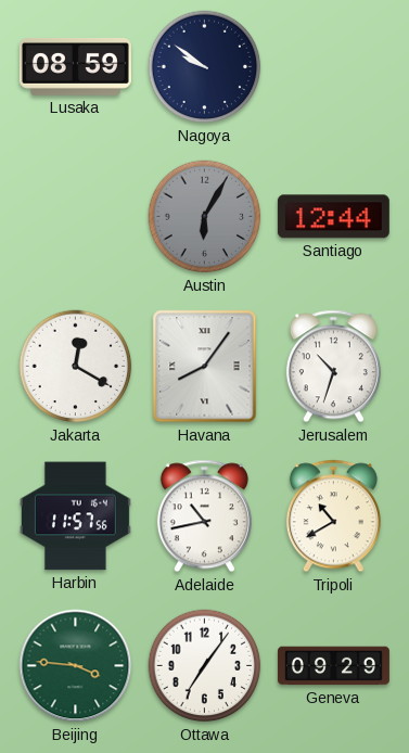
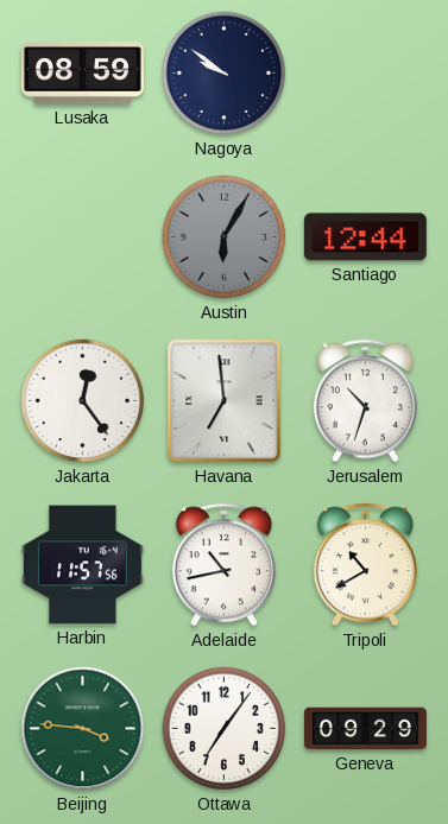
Jakarta: 12:20 -> 12:24
Havana: 8:06 -> 6:59
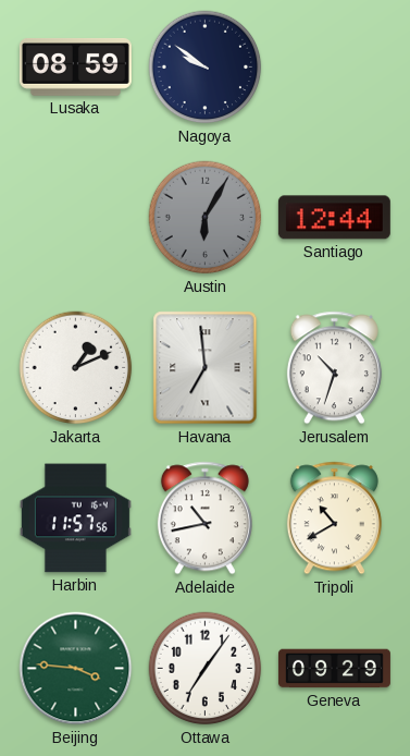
Jakarta: 12:24 -> 1:11
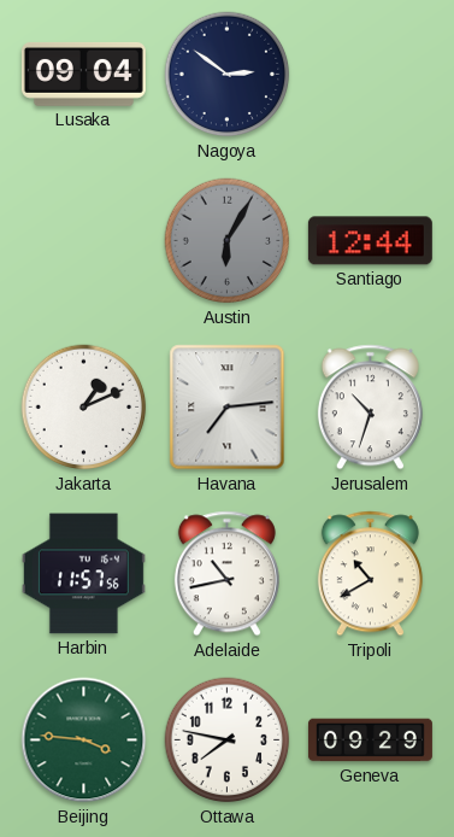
Lusaka: 08:59 -> 09:04
Nagoya: 9:51 -> 2:51
Havana: 6:59 -> 7:14
Ottawa: 7:06 -> 7:47
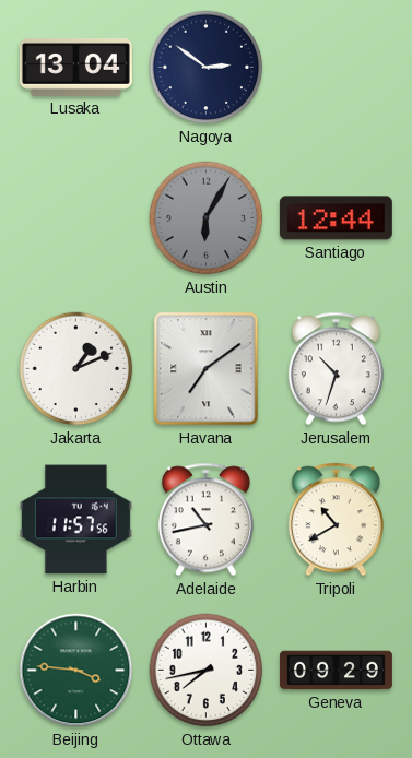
Lusaka: 09:04 -> 13:04
Havana: 7:14 -> 7:09
Ottawa: 7:47 -> 7:43
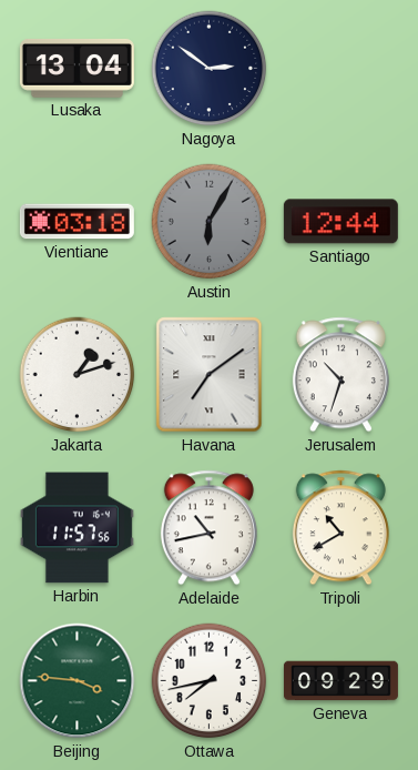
Vientiane: none -> 03:18
Jakarta: 1:11 -> 1:12
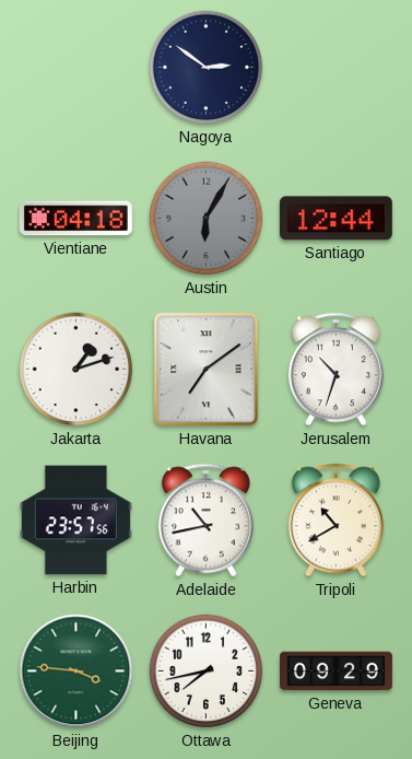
Lusaka: 13:04 -> none
Vientiane: 03:18 -> 04:18
Harbin: 11:57 -> 23:57
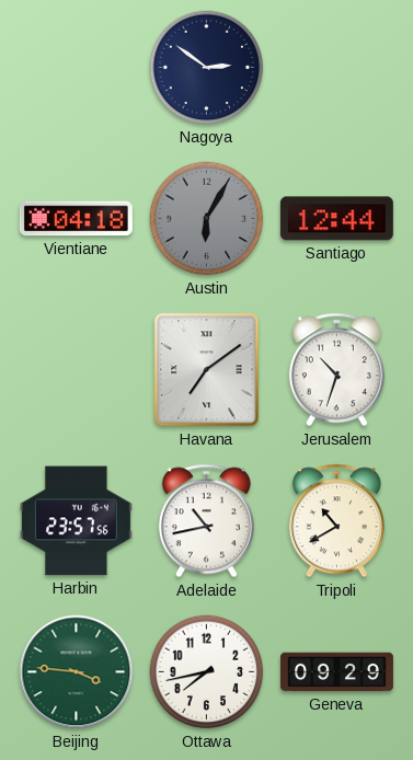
Jakarta: 1:12 -> none
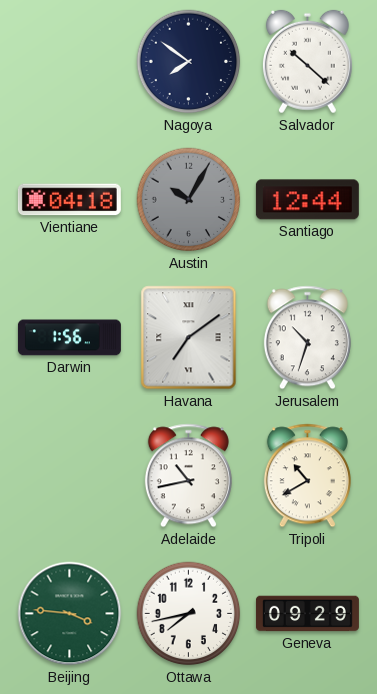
Nagoya: 2:51 -> 7:51
Salvador: none -> 10:22
Austin: 6:05 -> 10:05
Darwin: none -> 1:56
Harbin: 23:57 -> none
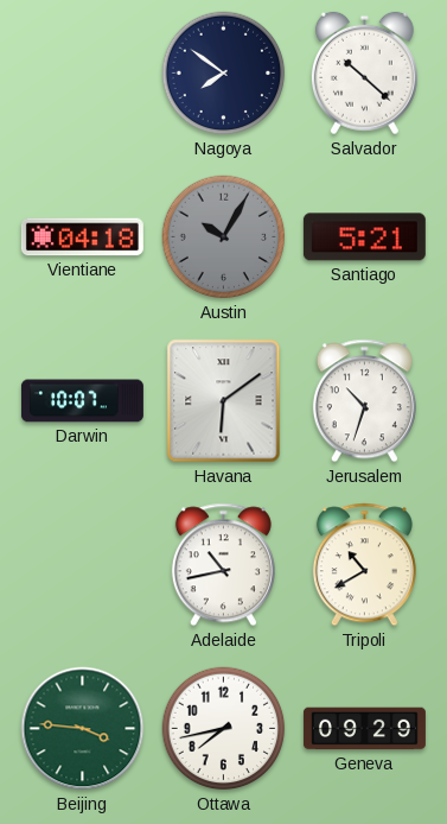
Santiago: 12:44 -> 5:21
Darwin: 1:56 -> 10:07
Havana: 7:09 -> 6:09
